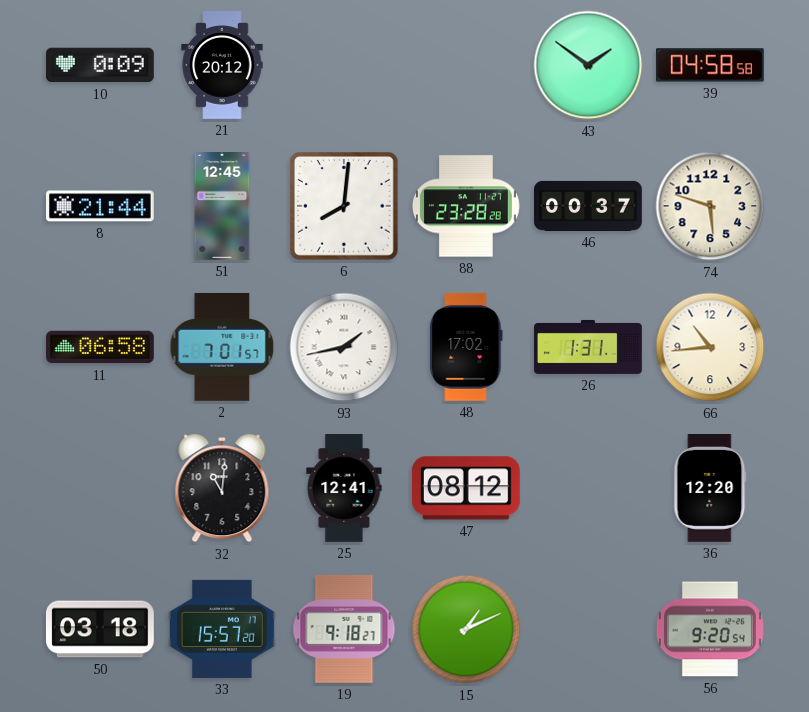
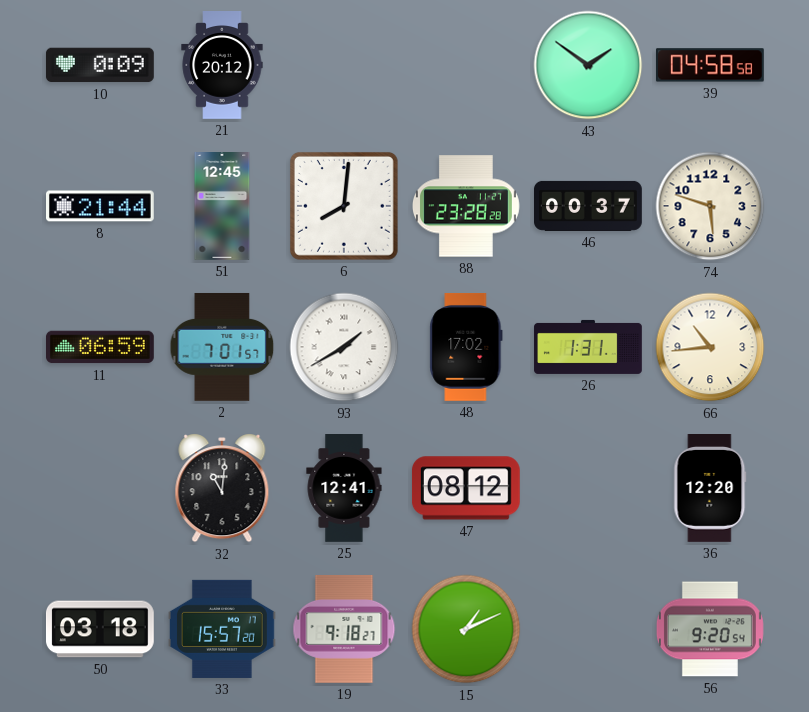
11: 06:58 -> 06:59
93: 1:43 -> 1:40
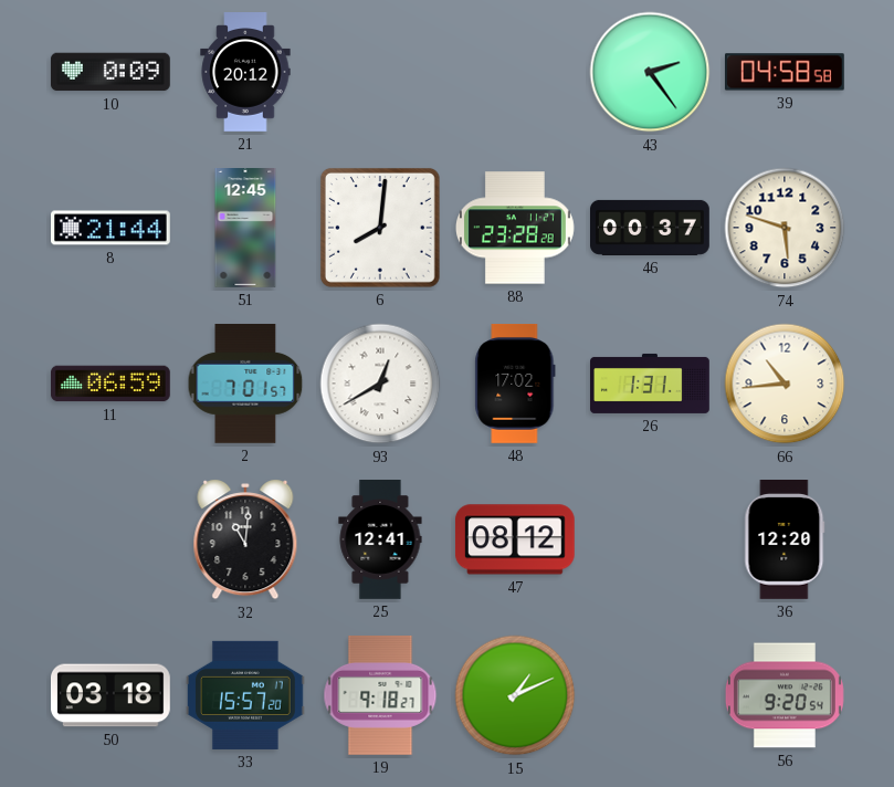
43: 1:51 -> 2:24
93: 1:40 -> 12:40
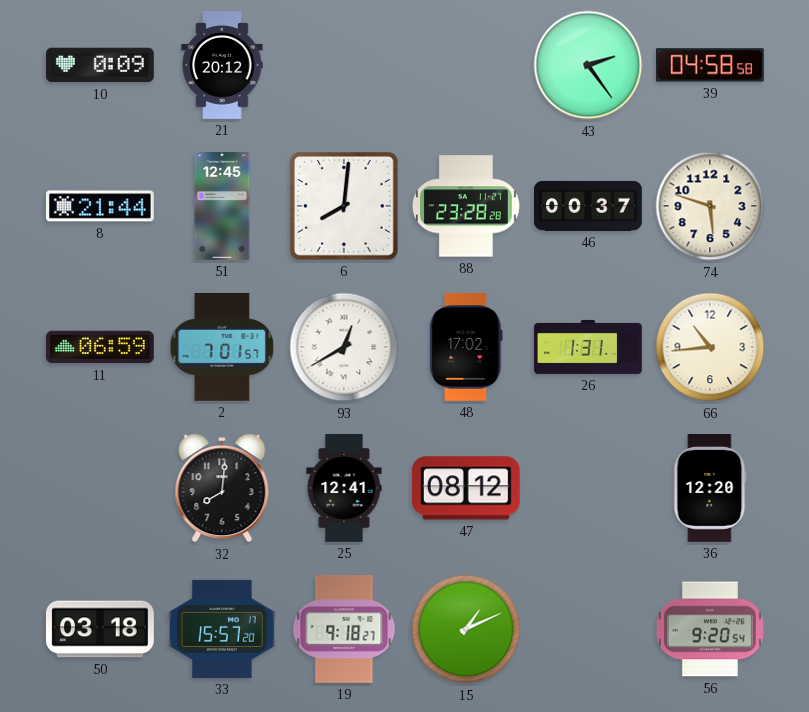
32: 11:01 -> 8:01
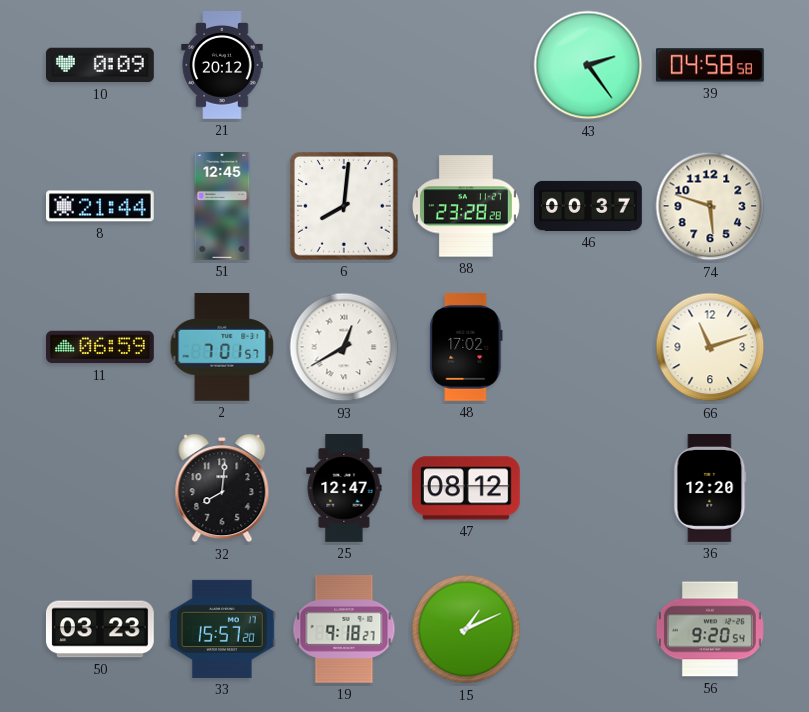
26: 1:31 -> none
66: 10:44 -> 11:12
25: 12:41 -> 12:47
50: 03:18 -> 03:23
